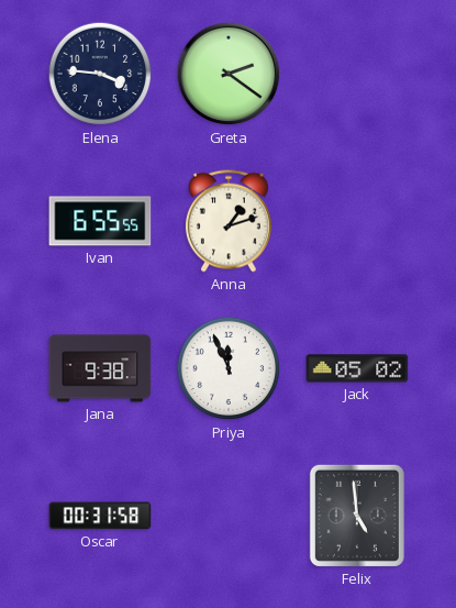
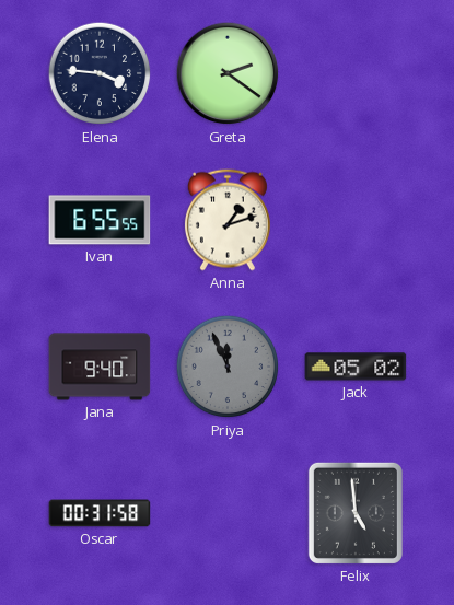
Jana: 9:38 -> 9:40
Priya dial: white -> grey
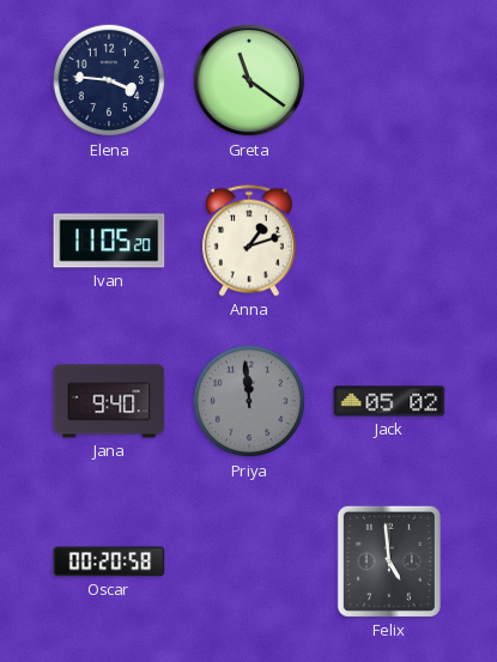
Greta: 2:21 -> 11:21
Ivan: 6:55 -> 11:05
Priya: 11:56 -> 11:59
Oscar: 00:31 -> 00:20
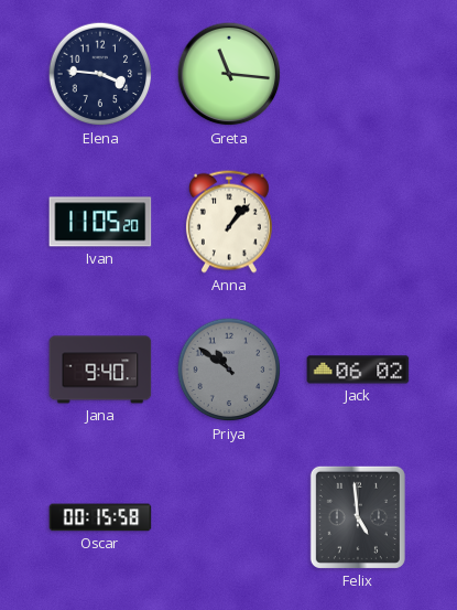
Greta: 11:21 -> 11:16
Anna: 1:12 -> 1:07
Priya: 11:59 -> 10:51
Jack: 05:02 -> 06:02
Oscar: 00:20 -> 00:15
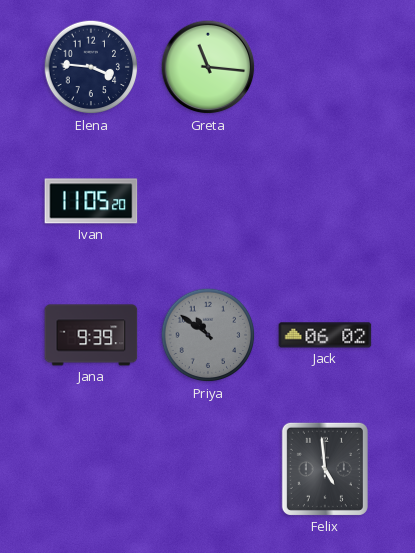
Anna: 1:07 -> none
Jana: 9:40 -> 9:39
Oscar: 00:15 -> none
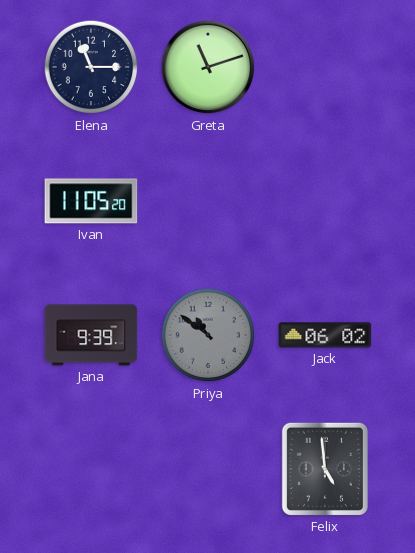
Elena: 3:46 -> 11:15
Greta: 11:16 -> 11:12
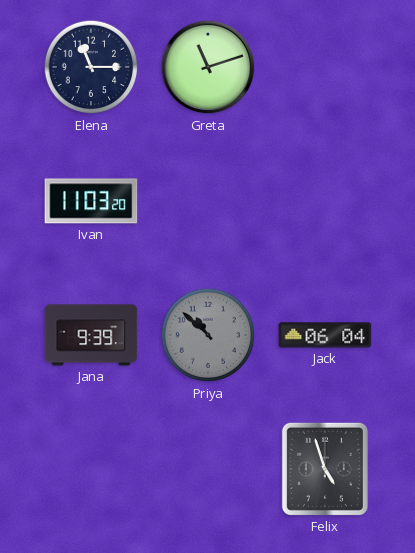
Ivan: 11:05 -> 11:03
Priya: 10:51 -> 10:52
Jack: 06:02 -> 06:04
Felix: 4:59 -> 4:57
